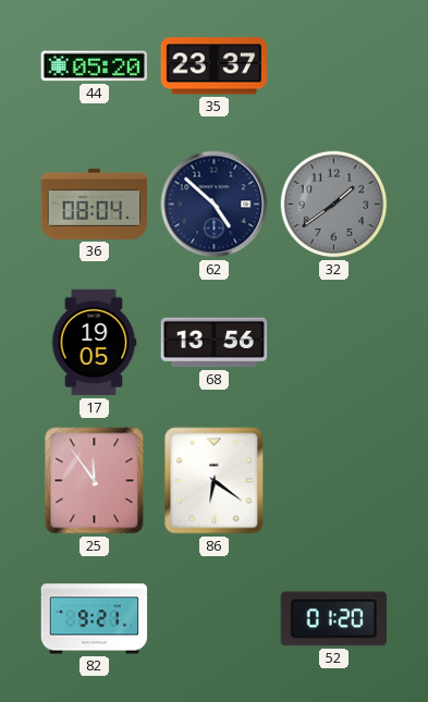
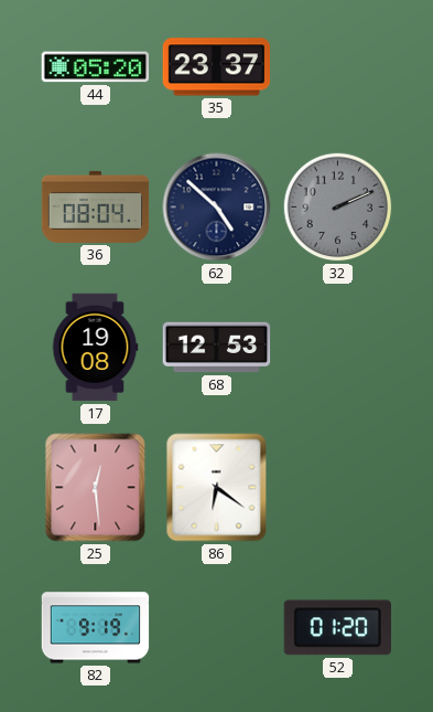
32: 1:39 -> 2:11
17: 19:05 -> 19:08
68: 13:56 -> 12:53
25: 11:54 -> 12:29
82: 9:21 -> 9:19
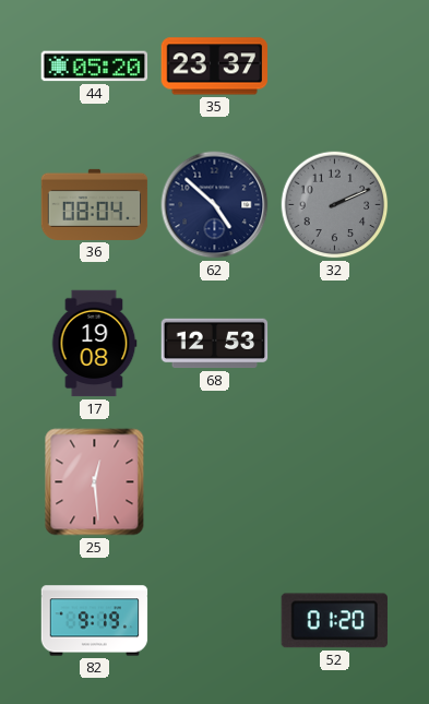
86: 6:21 -> none
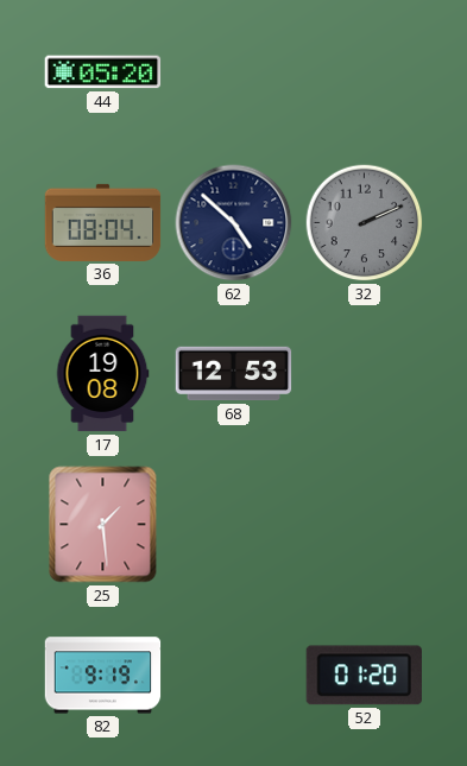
35: 23:37 -> none
25: 12:29 -> 1:29
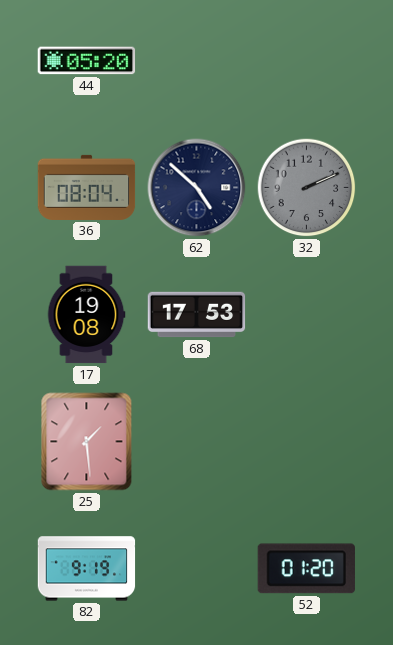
68: 12:53 -> 17:53
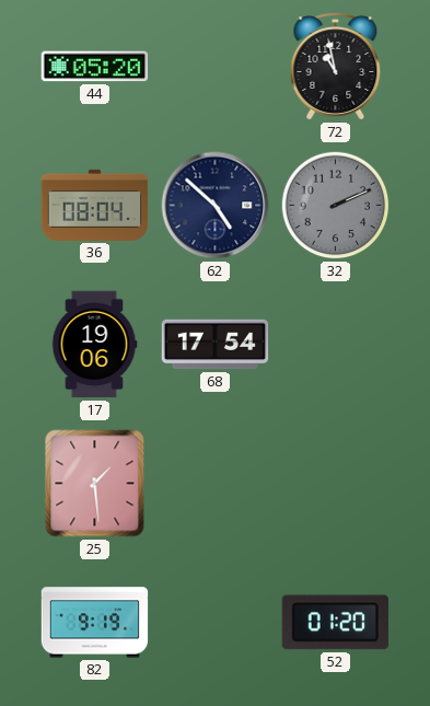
72: none -> 10:58
17: 19:08 -> 19:06
68: 17:53 -> 17:54
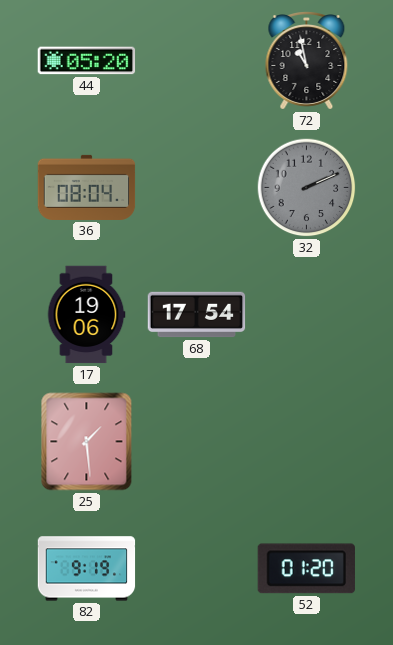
62: 4:52 -> none
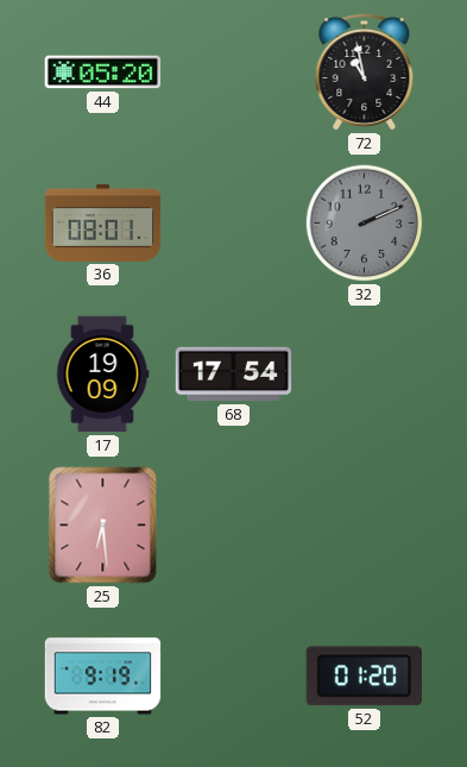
36: 08:04 -> 08:01
17: 19:06 -> 19:09
25: 1:29 -> 6:29
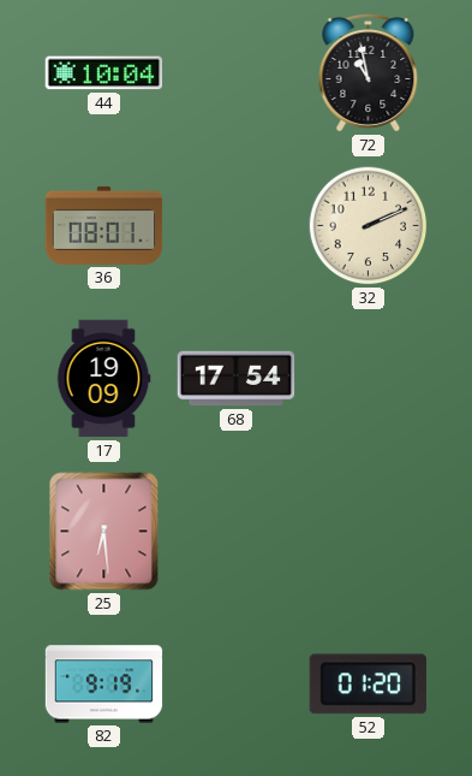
44: 05:20 -> 10:04
32 dial: grey -> cream
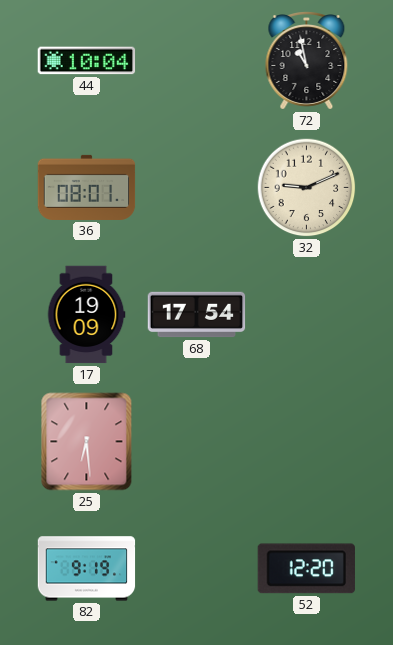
32: 2:11 -> 9:11
52: 01:20 -> 12:20
